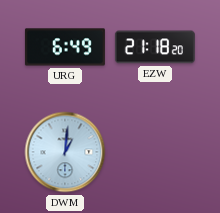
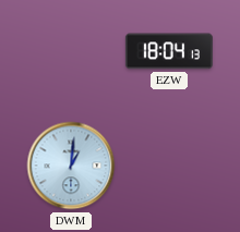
URG: 6:49 -> none
EZW: 21:18 -> 18:04
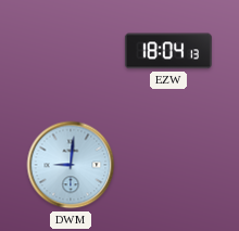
DWM: 1:01 -> 9:01
